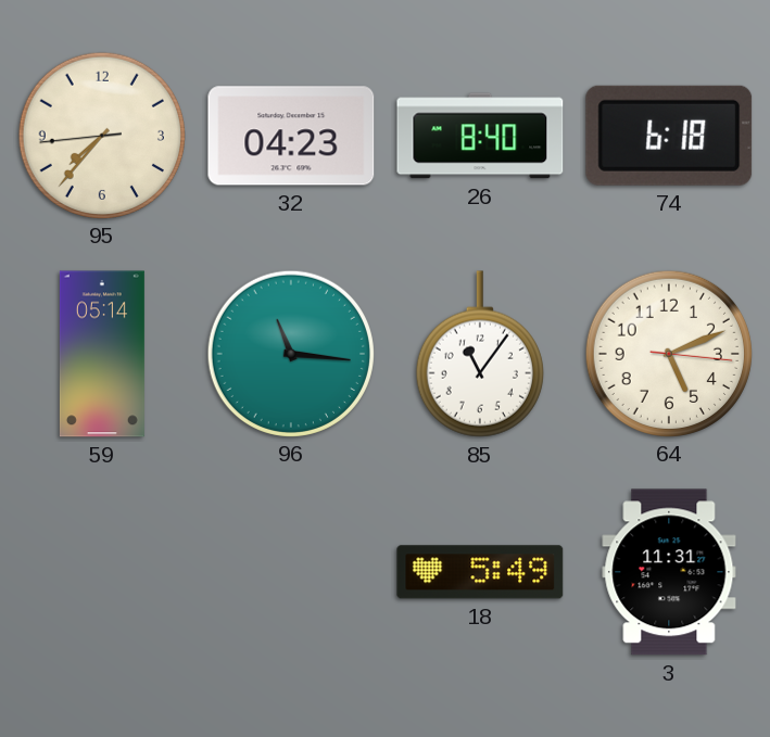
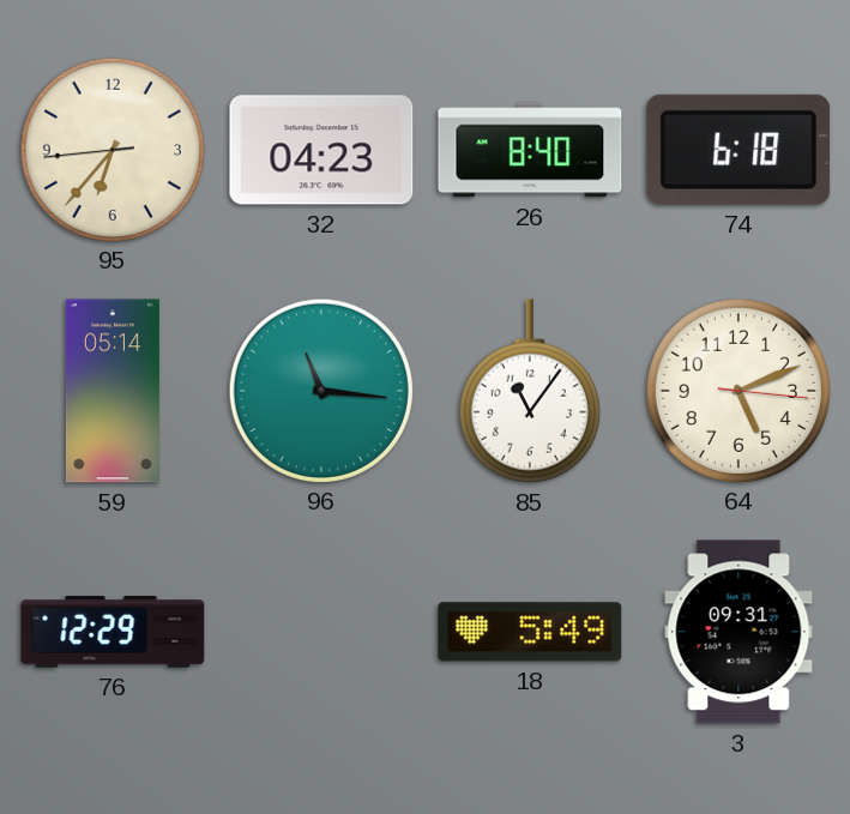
95: 7:36 -> 6:36
76: none -> 12:29
3: 11:31 -> 09:31
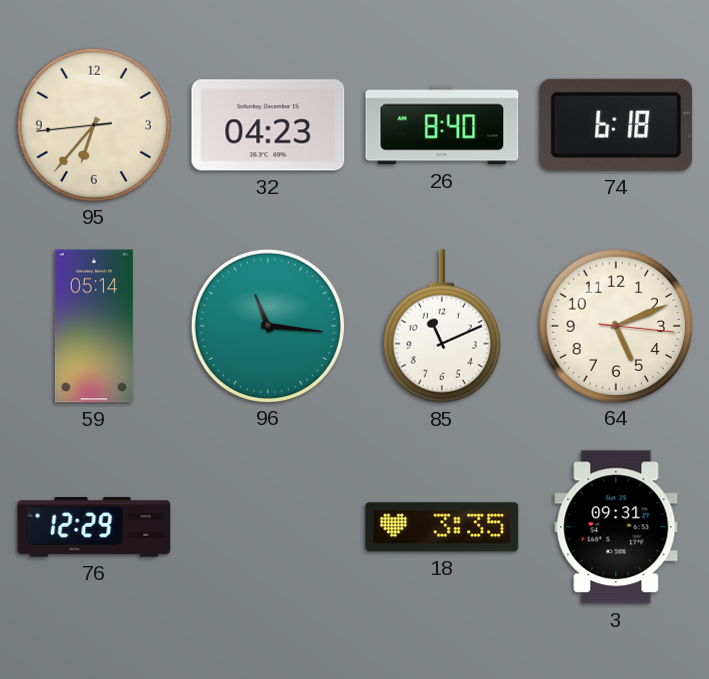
85: 11:06 -> 11:11
18: 5:49 -> 3:35
